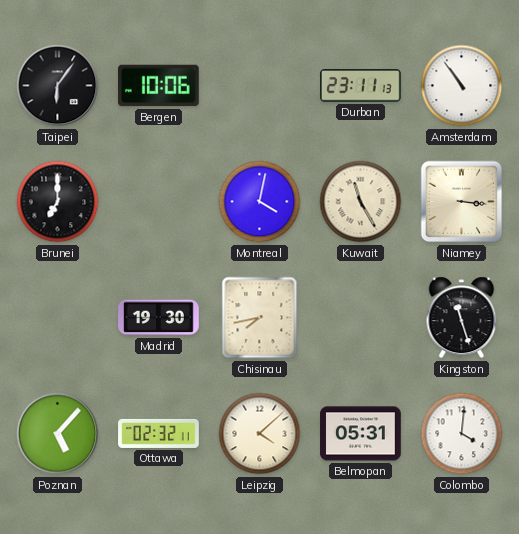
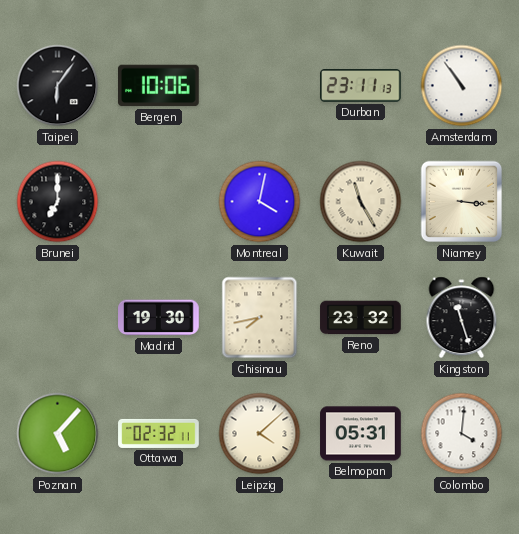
Reno: none -> 23:32
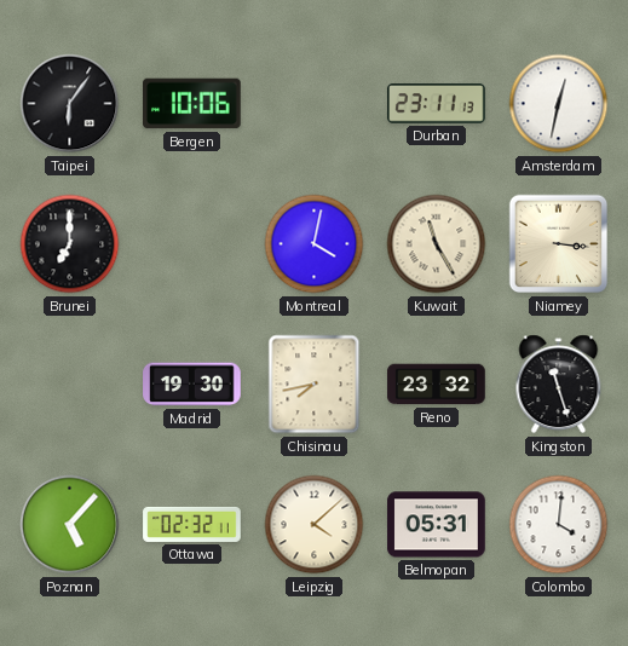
Amsterdam: 10:54 -> 12:32
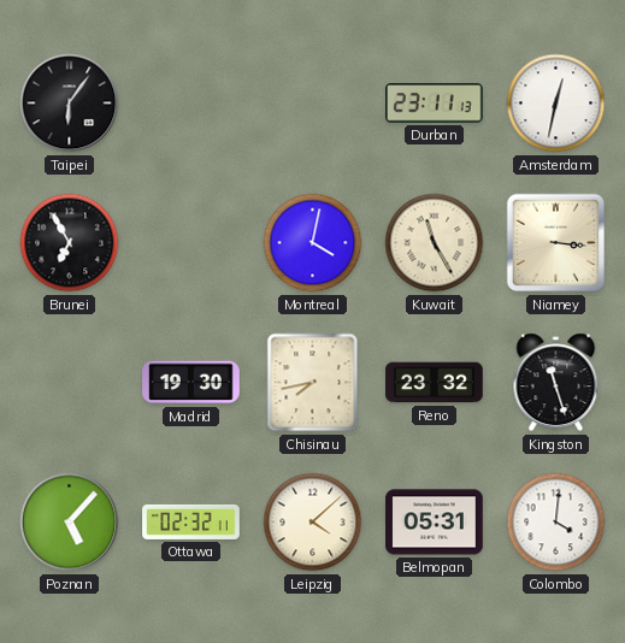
Bergen: 10:06 -> none
Brunei: 7:00 -> 6:55
